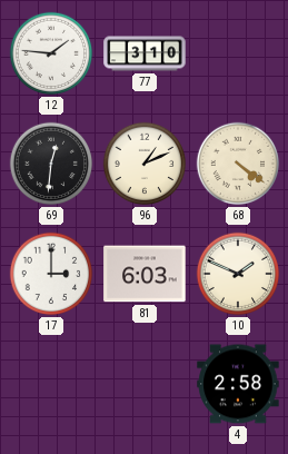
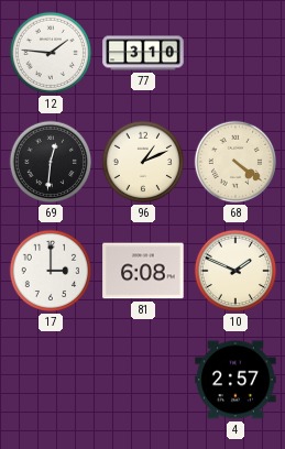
81: 6:03 -> 6:08
4: 2:58 -> 2:57
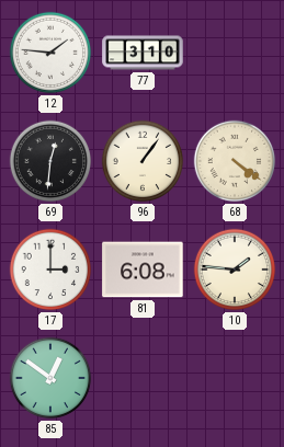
96: 1:11 -> 1:06
10: 1:49 -> 1:46
85: none -> 12:51
4: 2:57 -> none
